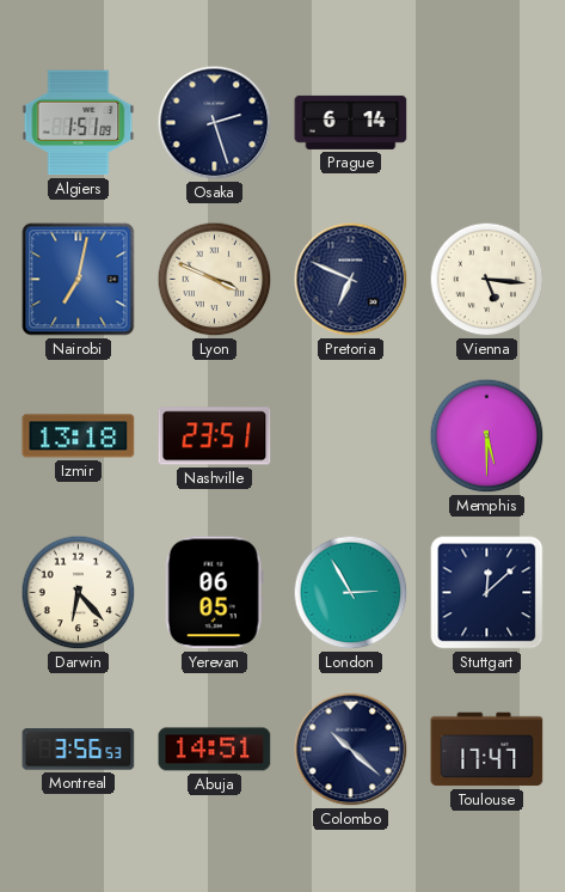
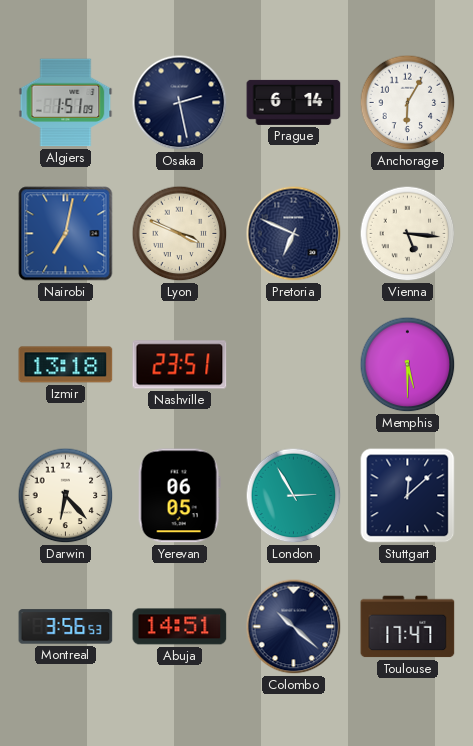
Osaka: 2:27 -> 2:28
Anchorage: none -> 6:05
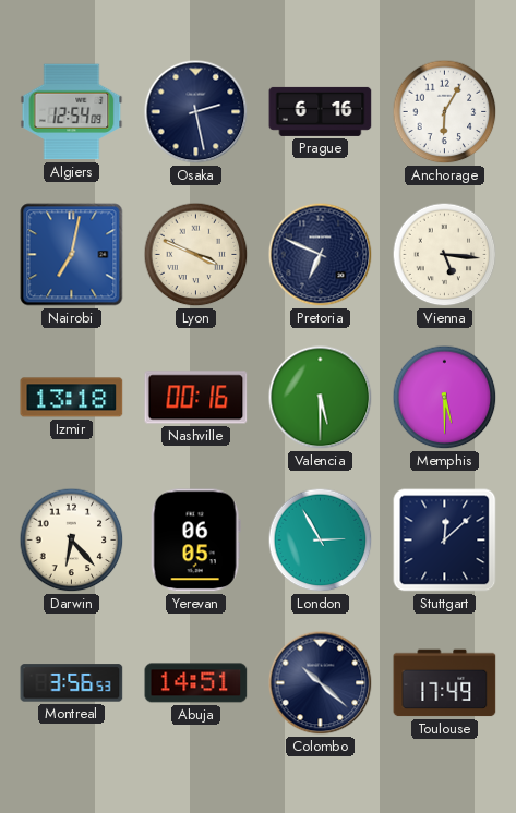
Algiers: 1:51 -> 12:54
Prague: 6:14 -> 6:16
Nashville: 23:51 -> 00:16
Valencia: none -> 5:30
Toulouse: 17:47 -> 17:49
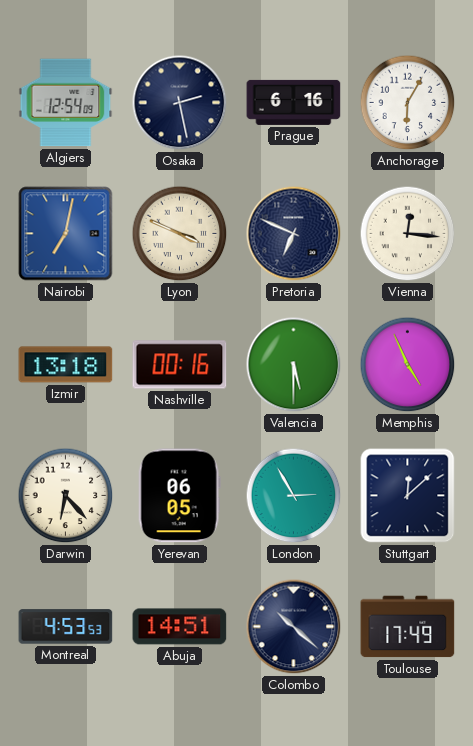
Vienna: 5:16 -> 12:16
Memphis: 5:30 -> 4:56
Montreal: 3:56 -> 4:53
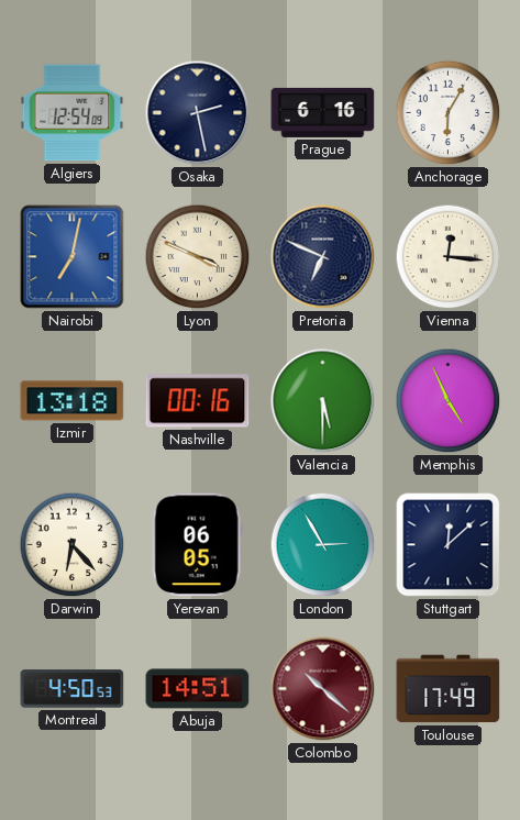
Montreal: 4:53 -> 4:50
Colombo dial: navy -> burgundy
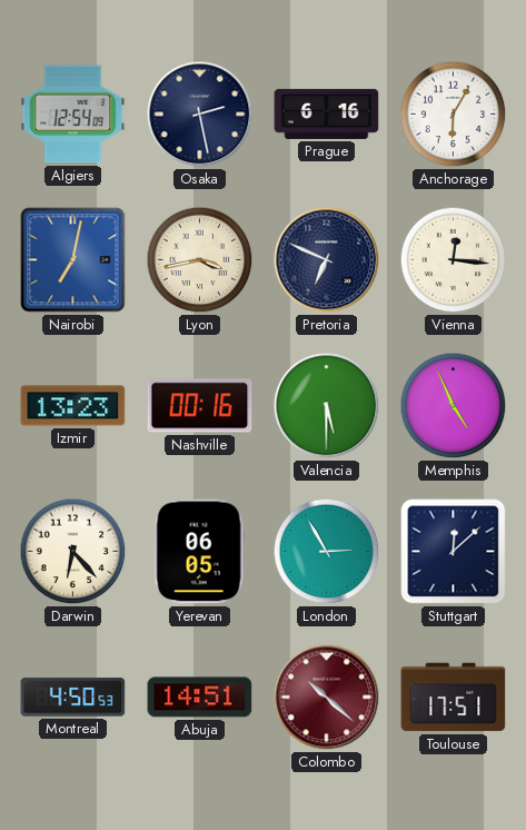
Lyon: 3:49 -> 3:43
Izmir: 13:18 -> 13:23
Toulouse: 17:49 -> 17:51
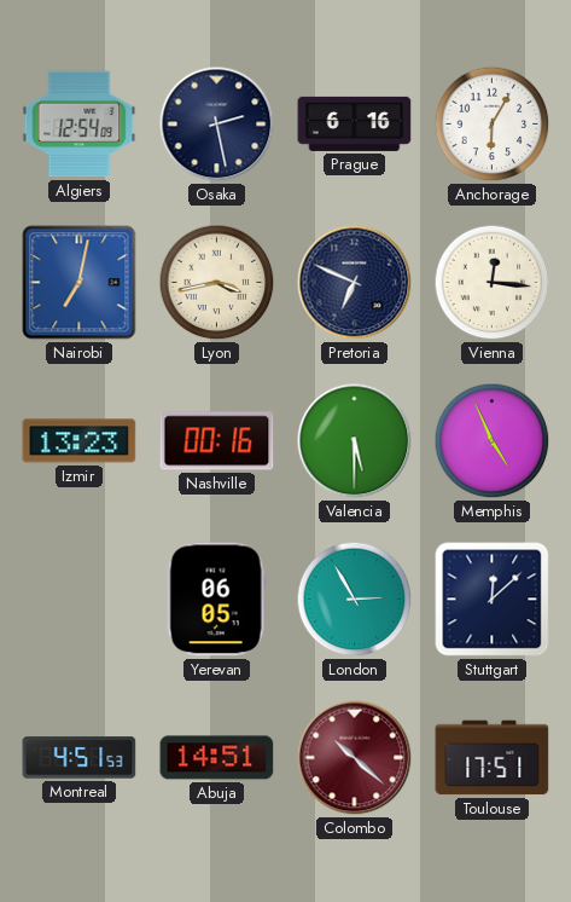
Darwin: 6:23 -> none
Montreal: 4:50 -> 4:51
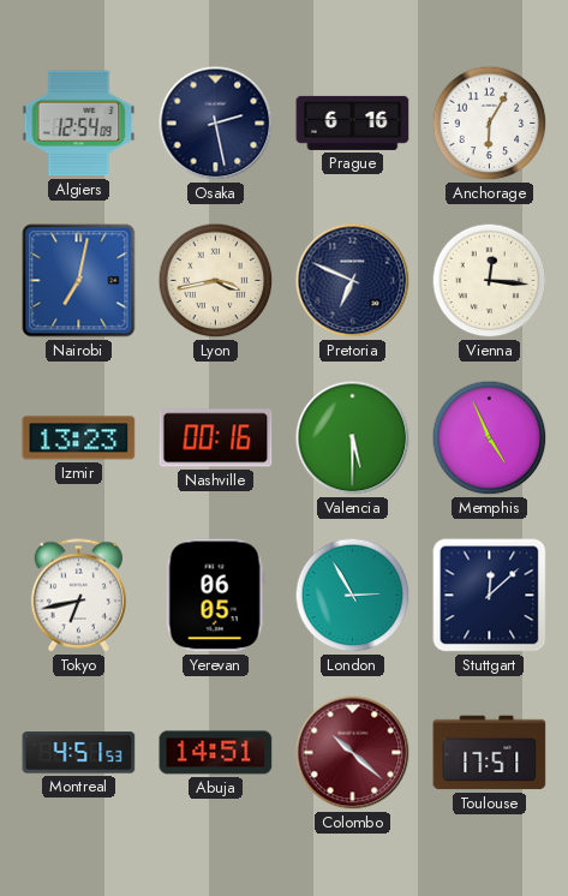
Tokyo: none -> 6:43
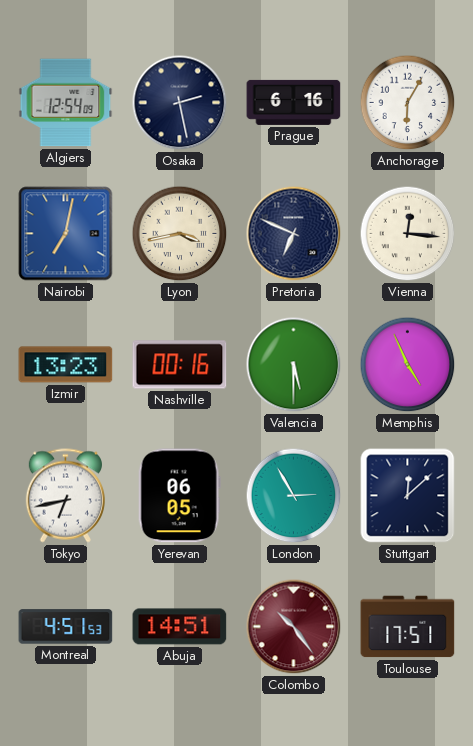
Colombo: 10:22 -> 10:24
